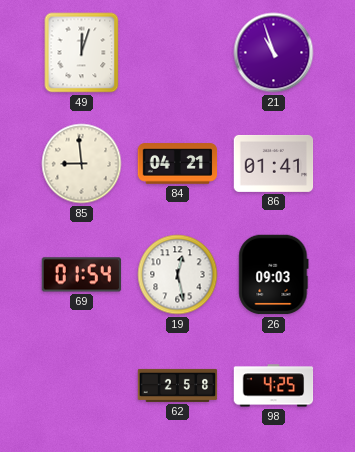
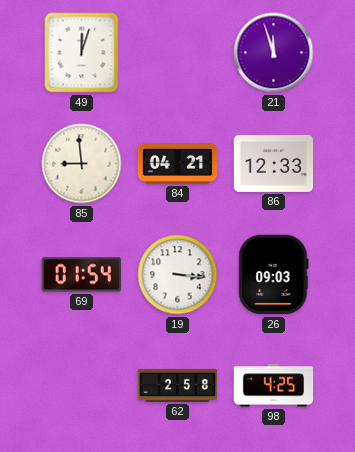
21: 10:57 -> 11:57
86: 01:41 -> 12:33
19: 12:28 -> 3:16
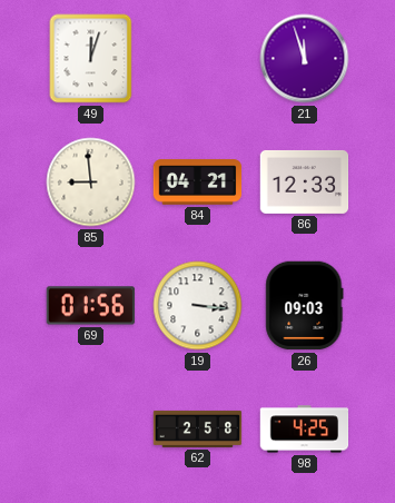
69: 01:54 -> 01:56
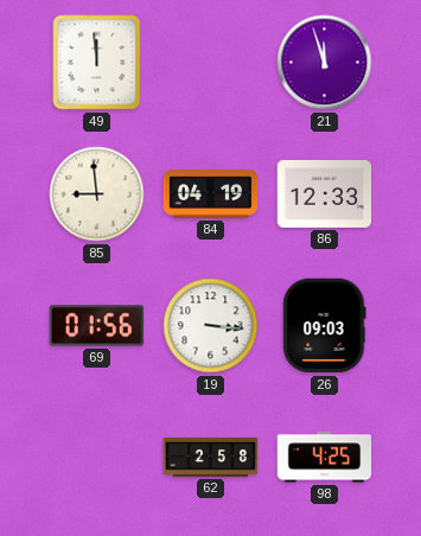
49: 12:03 -> 11:59
84: 04:21 -> 04:19
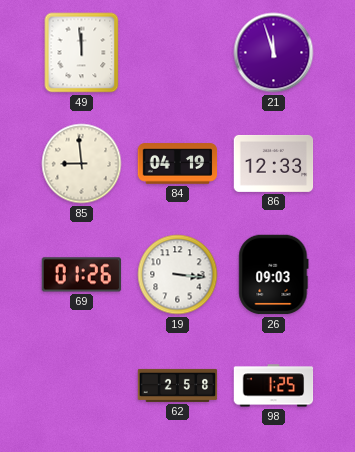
69: 01:56 -> 01:26
98: 4:25 -> 1:25
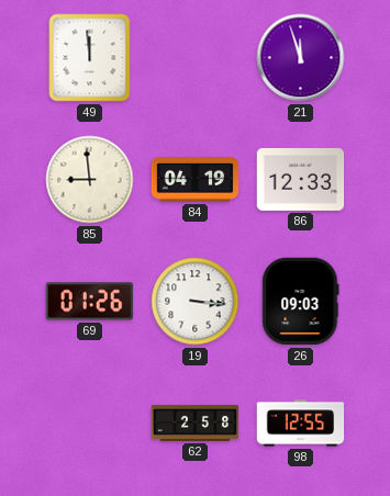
98: 1:25 -> 12:55
